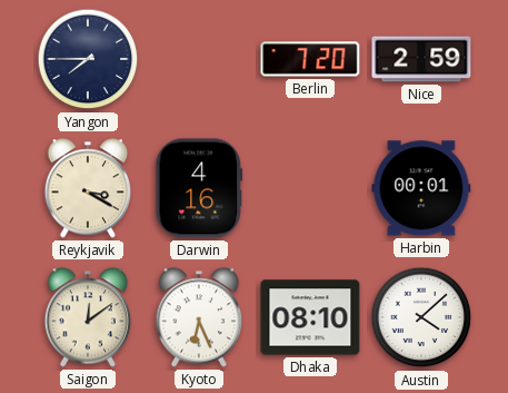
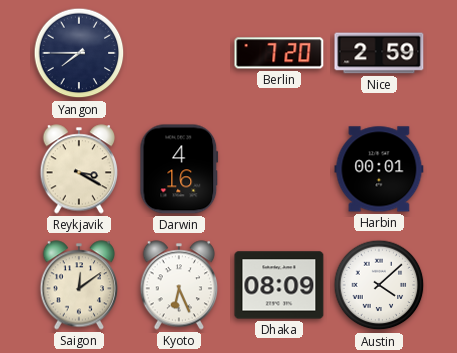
Dhaka: 08:10 -> 08:09
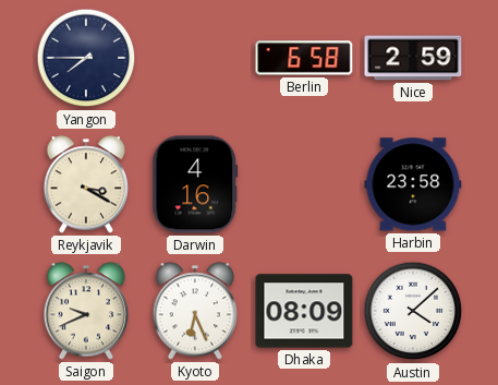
Berlin: 7:20 -> 6:58
Harbin: 00:01 -> 23:58
Saigon: 12:09 -> 9:41
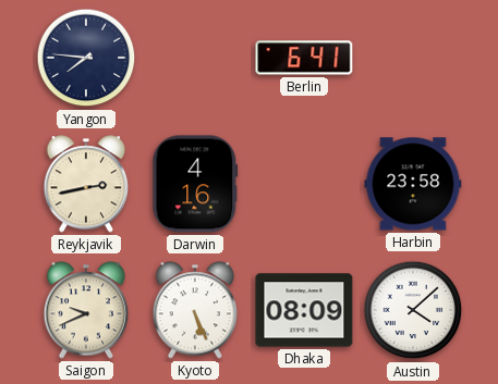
Yangon: 7:45 -> 7:46
Berlin: 6:58 -> 6:41
Nice: 2:59 -> none
Reykjavik: 3:20 -> 2:43
Kyoto: 6:26 -> 5:26
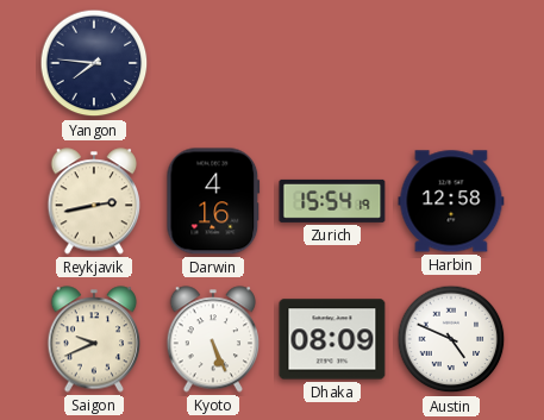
Berlin: 6:41 -> none
Zurich: none -> 15:54
Harbin: 23:58 -> 12:58
Austin: 4:08 -> 4:49
